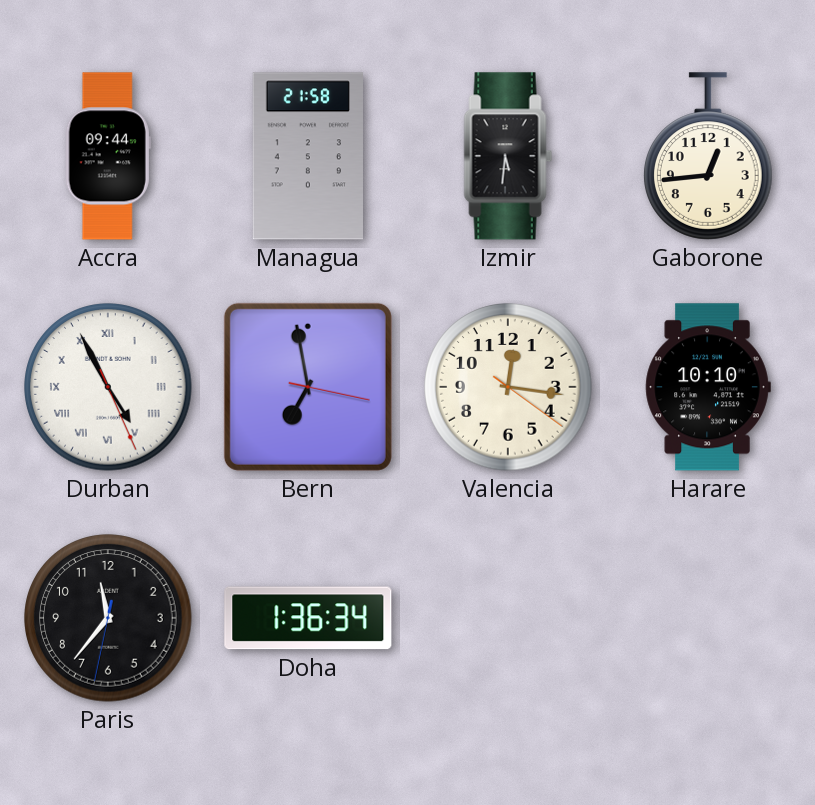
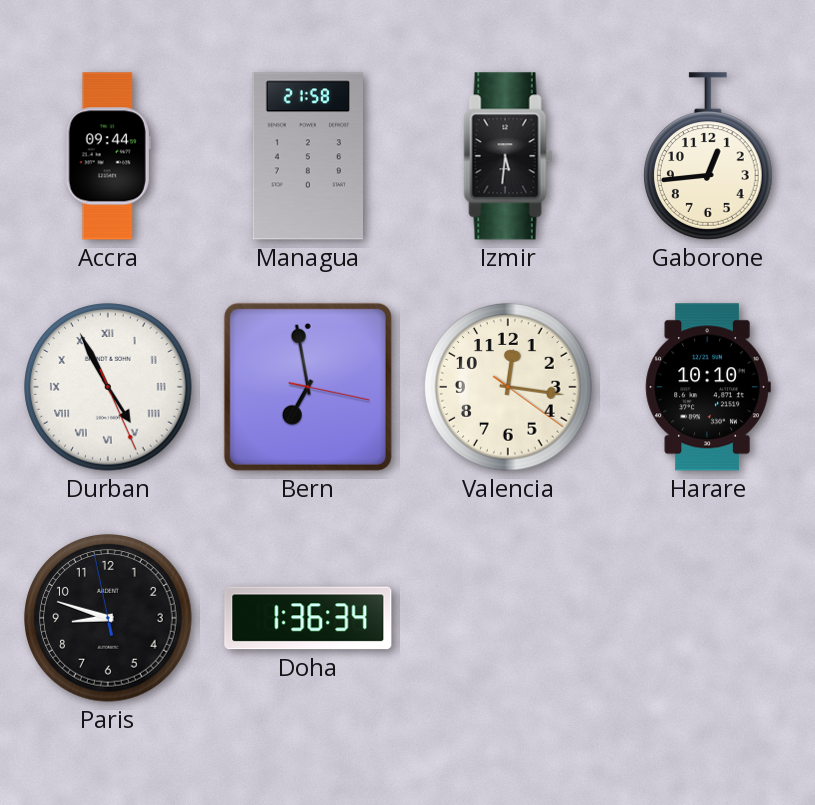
Paris: 11:36 -> 8:47
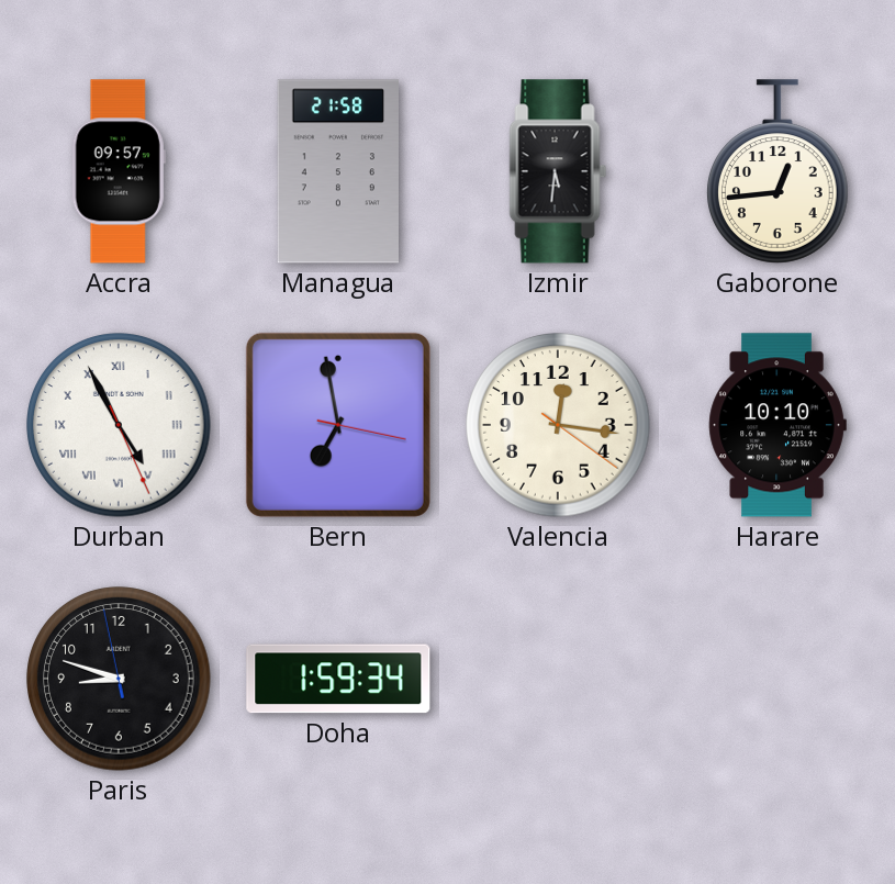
Accra: 09:44 -> 09:57
Doha: 1:36 -> 1:59
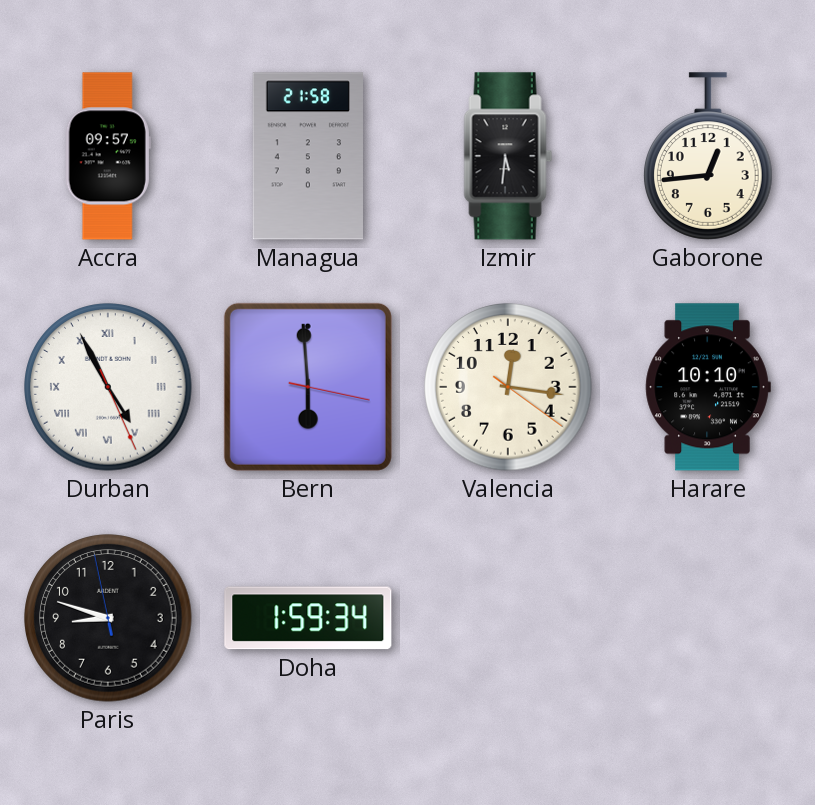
Bern: 6:58 -> 5:59
